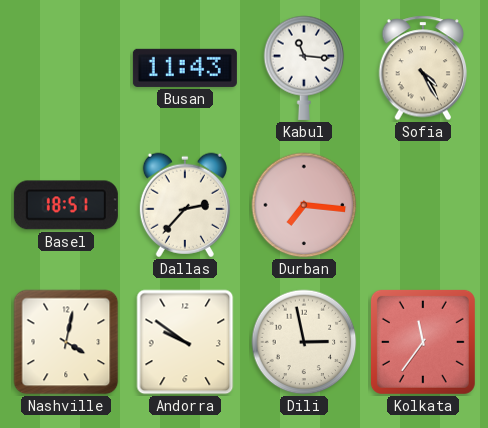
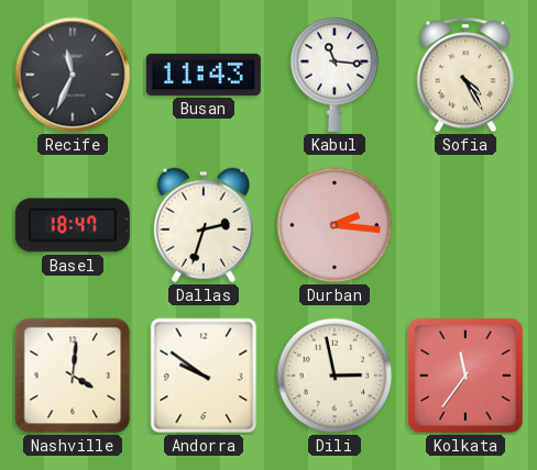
Recife: none -> 11:34
Basel: 18:51 -> 18:47
Dallas: 2:37 -> 2:33
Durban: 7:16 -> 2:16
Nashville: 4:02 -> 4:01
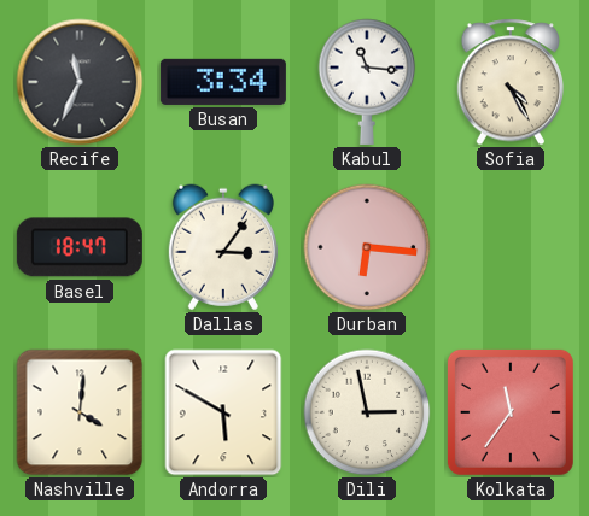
Busan: 11:43 -> 3:34
Dallas: 2:33 -> 3:06
Durban: 2:16 -> 6:16
Andorra: 9:51 -> 5:50
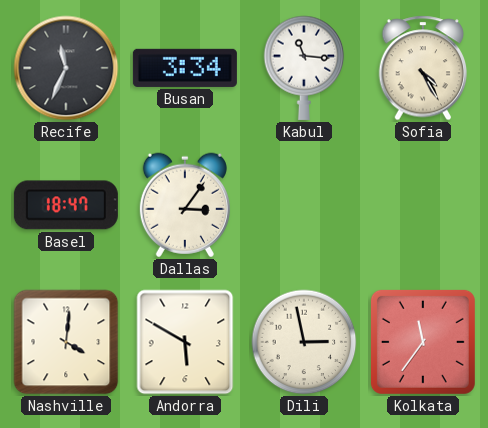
Durban: 6:16 -> none
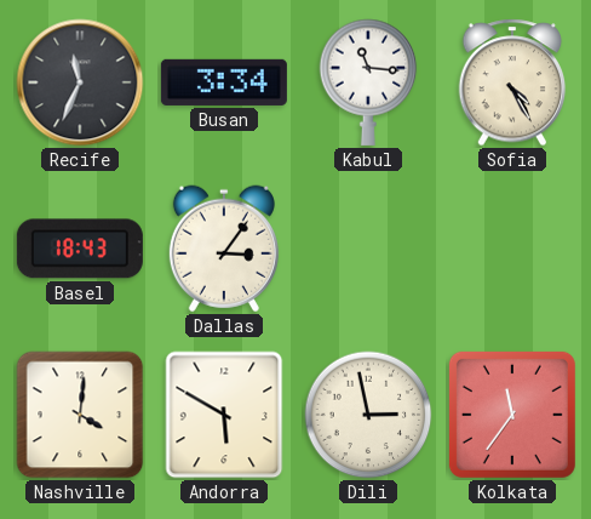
Basel: 18:47 -> 18:43
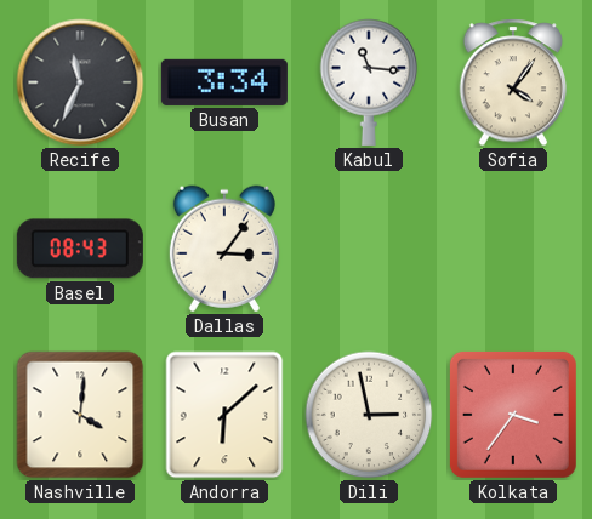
Sofia: 4:25 -> 4:06
Basel: 18:43 -> 08:43
Andorra: 5:50 -> 6:08
Kolkata: 11:36 -> 3:36
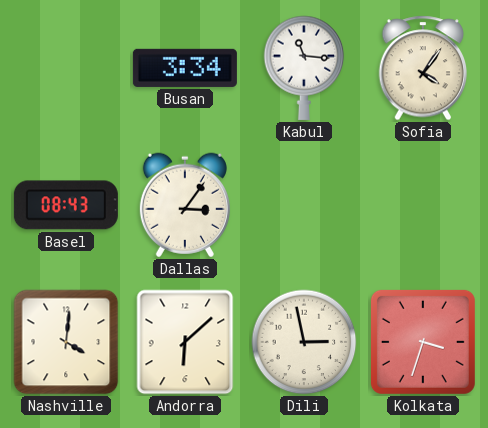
Recife: 11:34 -> none
Kolkata: 3:36 -> 3:33
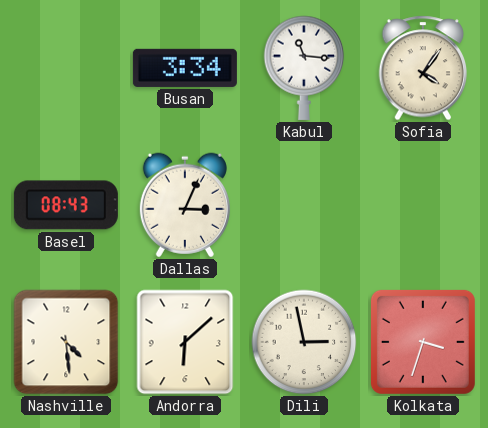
Dallas: 3:06 -> 3:04
Nashville: 4:01 -> 4:29
